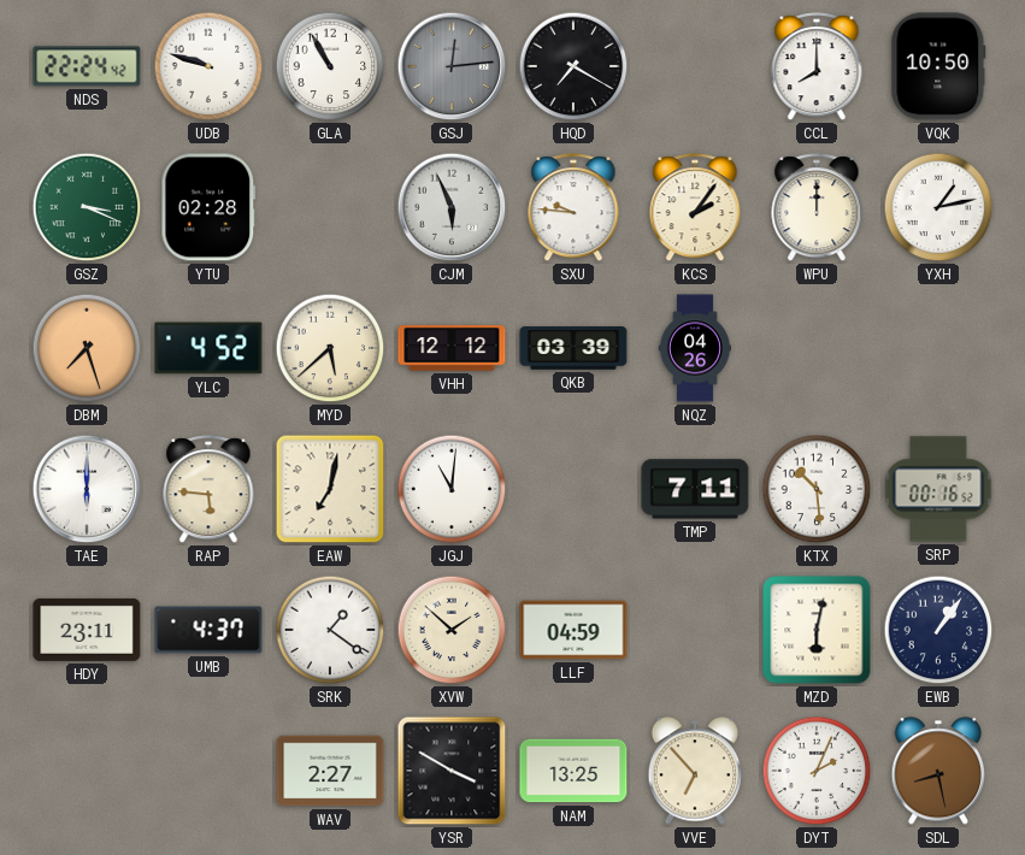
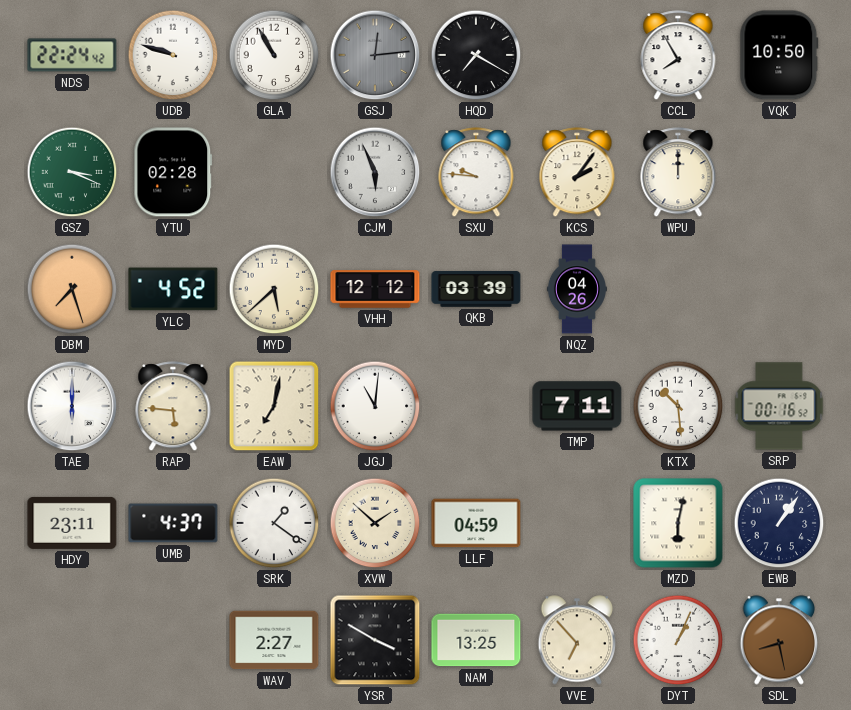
CCL: 8:00 -> 7:55
YXH: 1:13 -> none
DYT: 2:04 -> 1:04
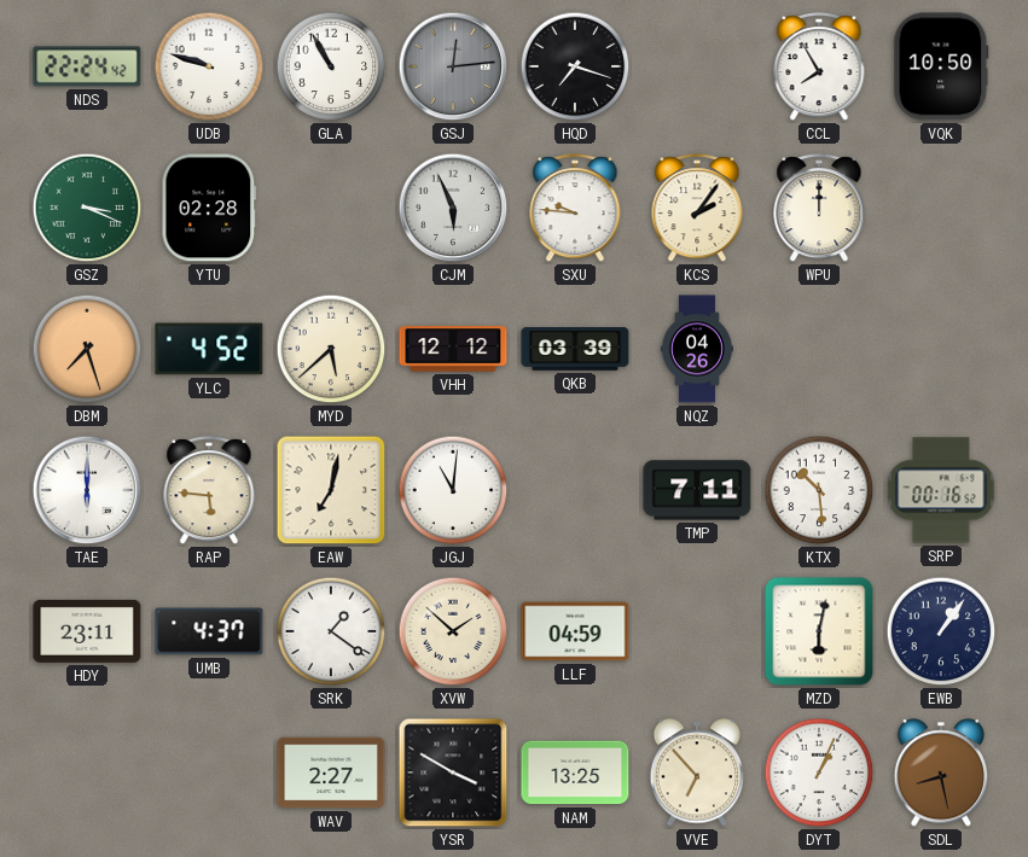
HQD: 7:20 -> 7:18
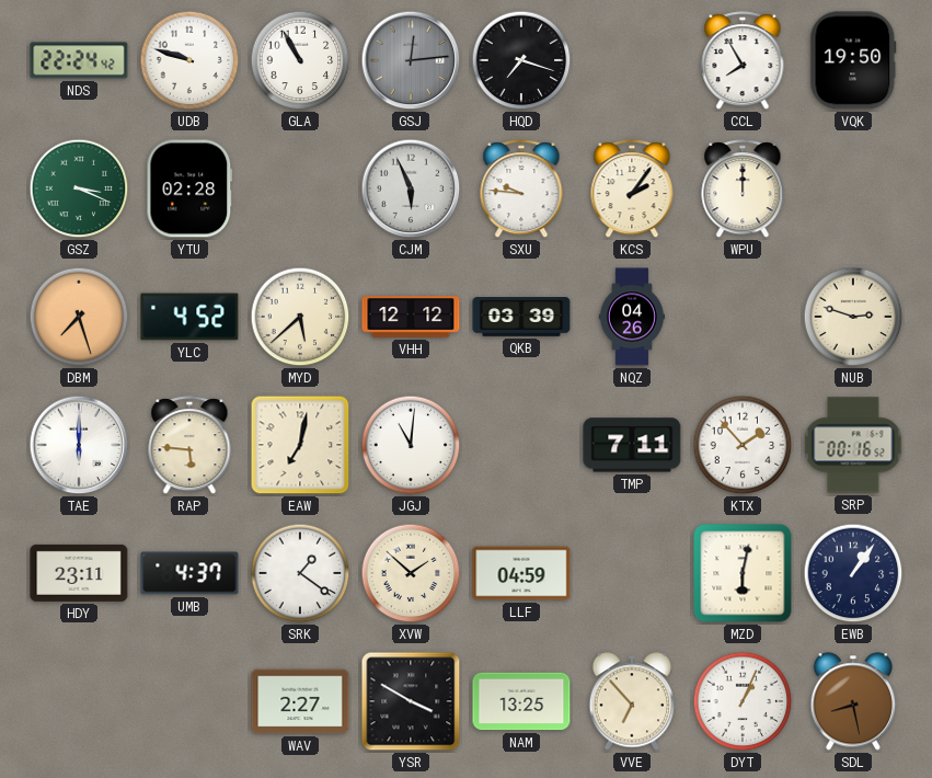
VQK: 10:50 -> 19:50
NUB: none -> 2:48
KTX: 10:29 -> 1:53
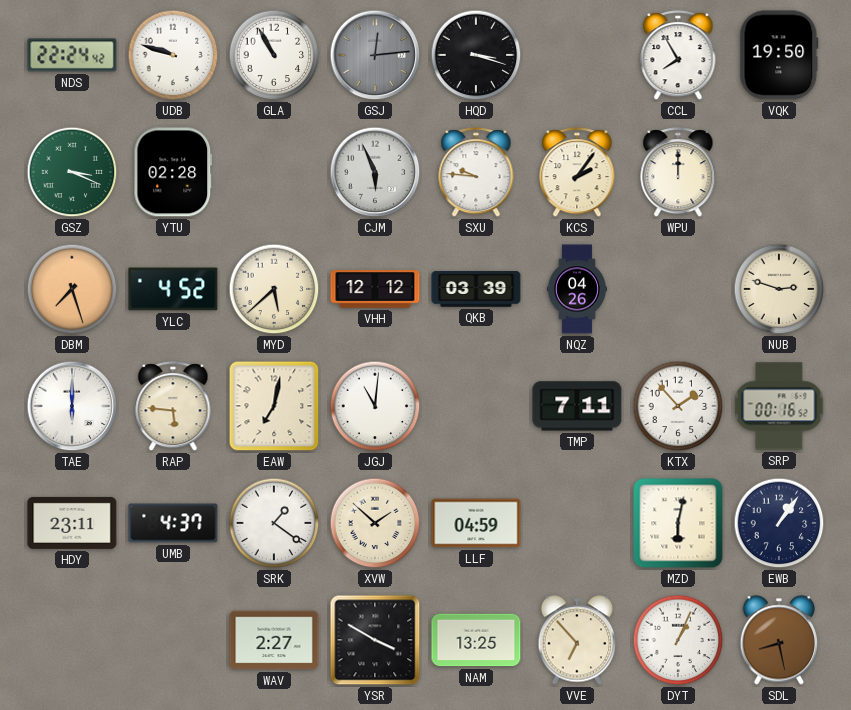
HQD: 7:18 -> 3:18
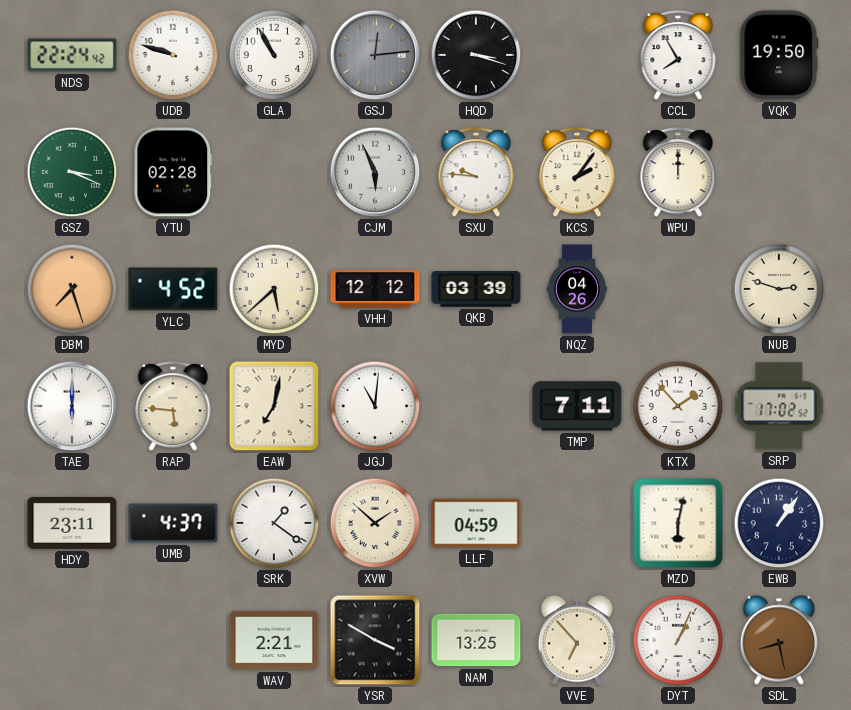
SRP: 00:16 -> 17:02
WAV: 2:27 -> 2:21
